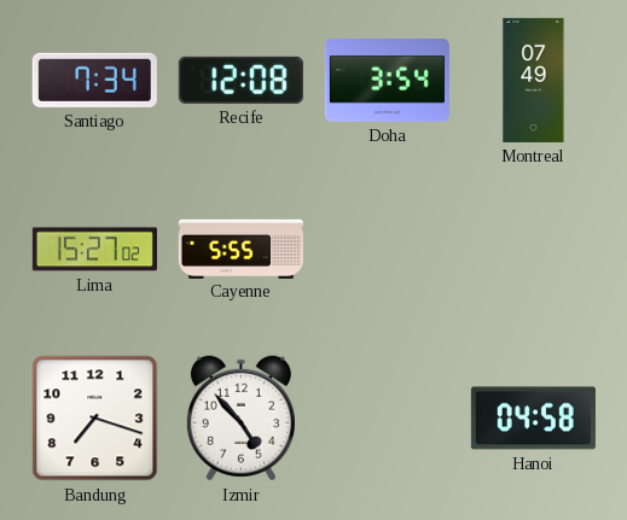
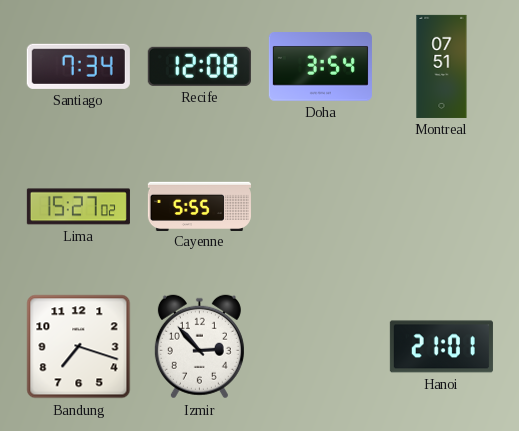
Montreal: 07:49 -> 07:51
Izmir: 4:53 -> 2:53
Hanoi: 04:58 -> 21:01
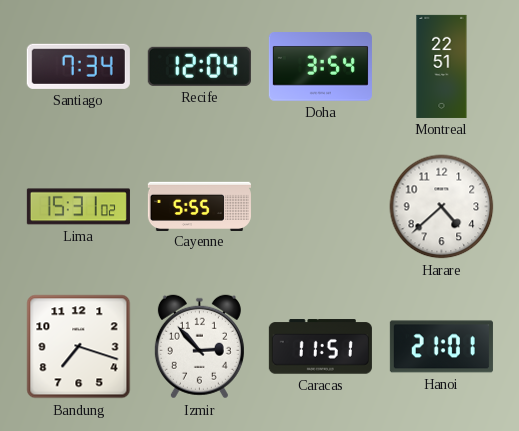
Recife: 12:08 -> 12:04
Montreal: 07:51 -> 22:51
Lima: 15:27 -> 15:31
Harare: none -> 4:38
Caracas: none -> 11:51
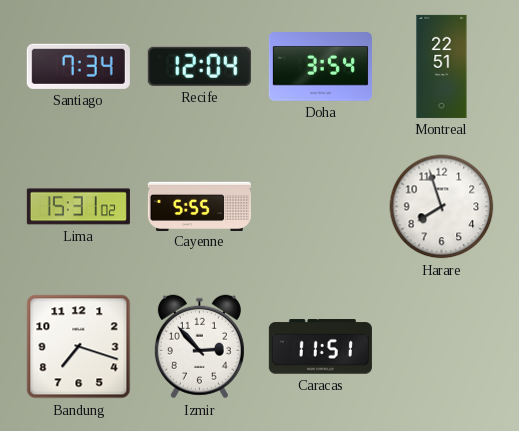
Harare: 4:38 -> 7:57
Hanoi: 21:01 -> none
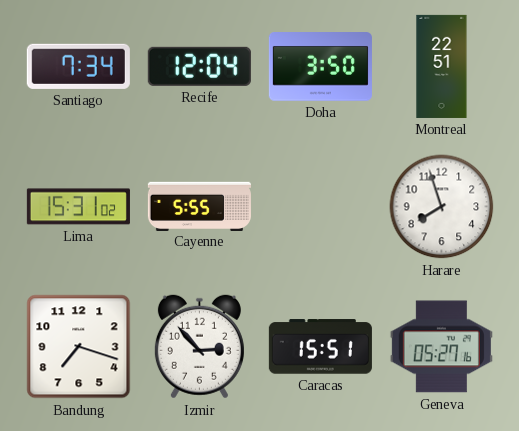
Doha: 3:54 -> 3:50
Caracas: 11:51 -> 15:51
Geneva: none -> 05:27
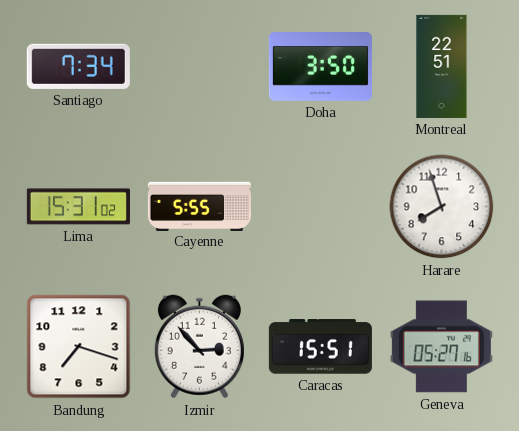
Recife: 12:04 -> none
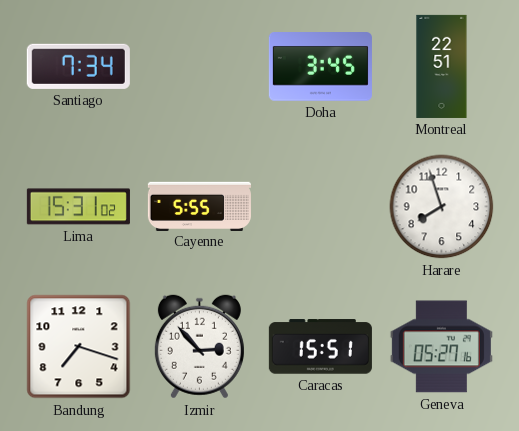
Doha: 3:50 -> 3:45
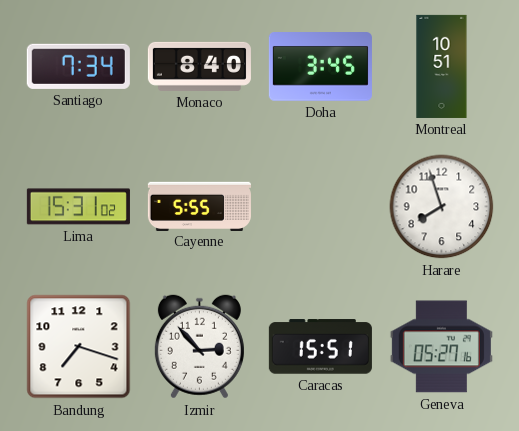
Monaco: none -> 8:40
Montreal: 22:51 -> 10:51
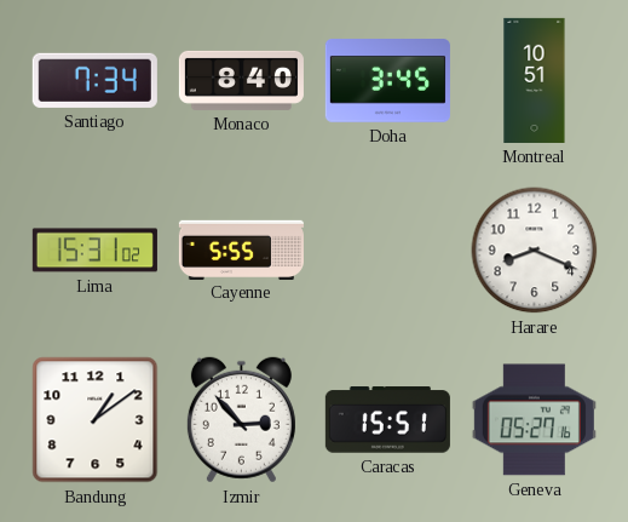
Harare: 7:57 -> 8:19
Bandung: 7:18 -> 1:09
